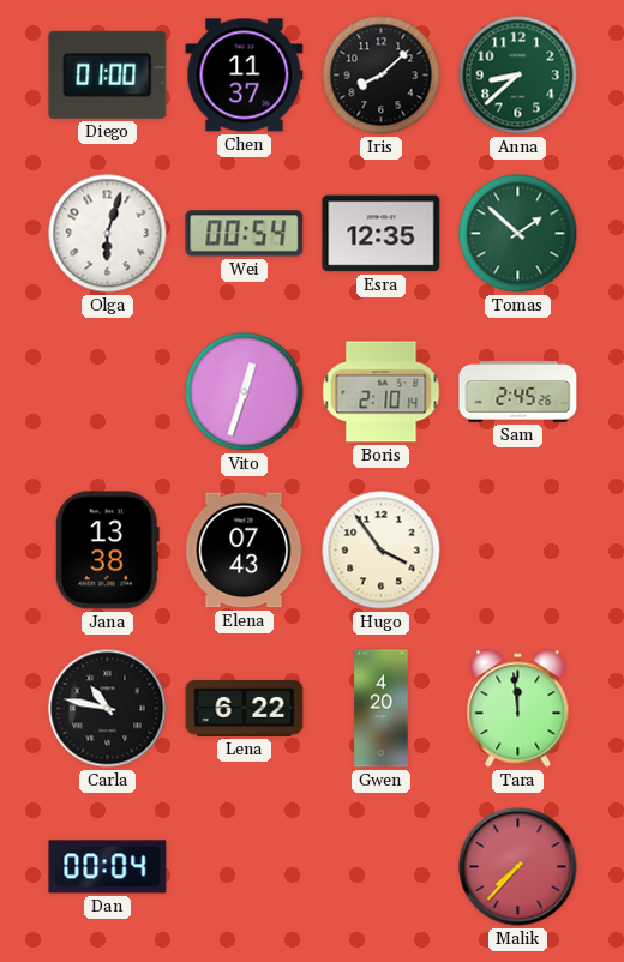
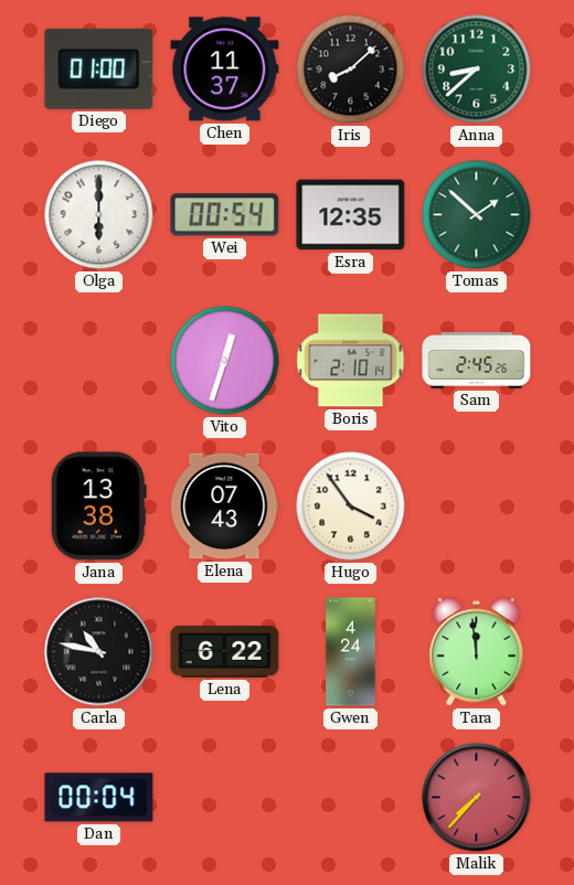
Olga: 6:03 -> 6:00
Gwen: 4:20 -> 4:24
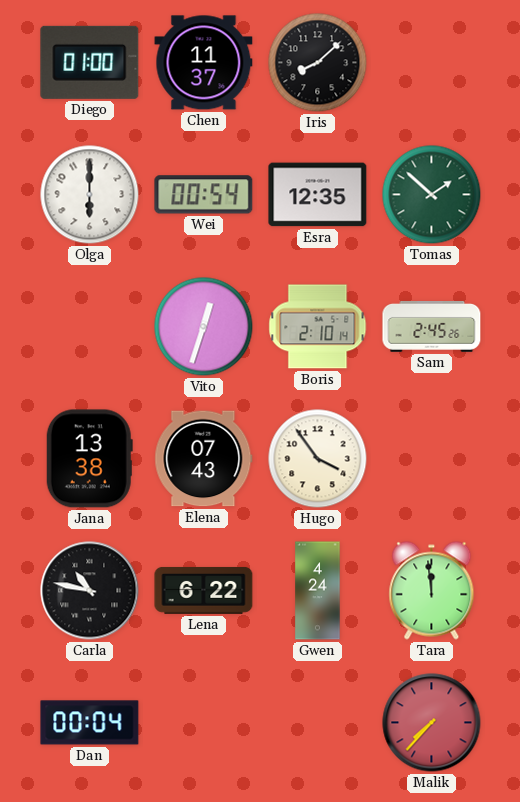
Anna: 8:38 -> none
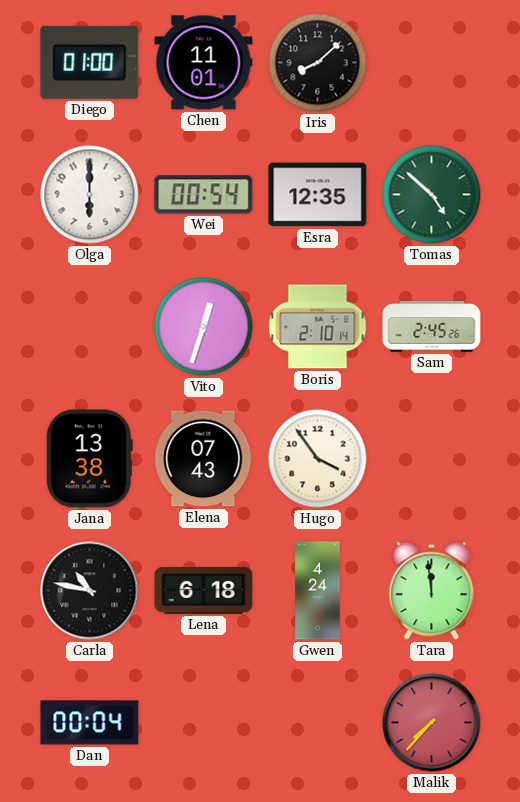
Chen: 11:37 -> 11:01
Tomas: 1:52 -> 4:52
Lena: 6:22 -> 6:18
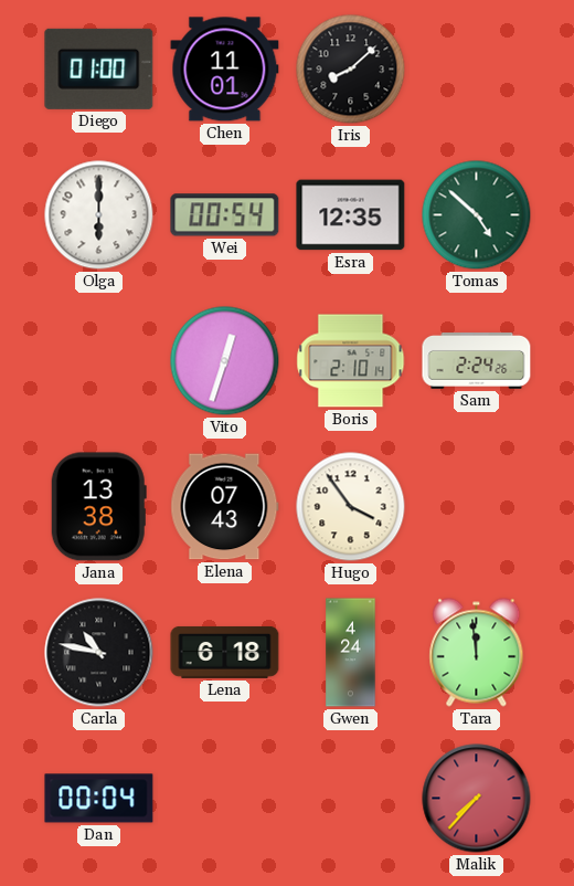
Sam: 2:45 -> 2:24
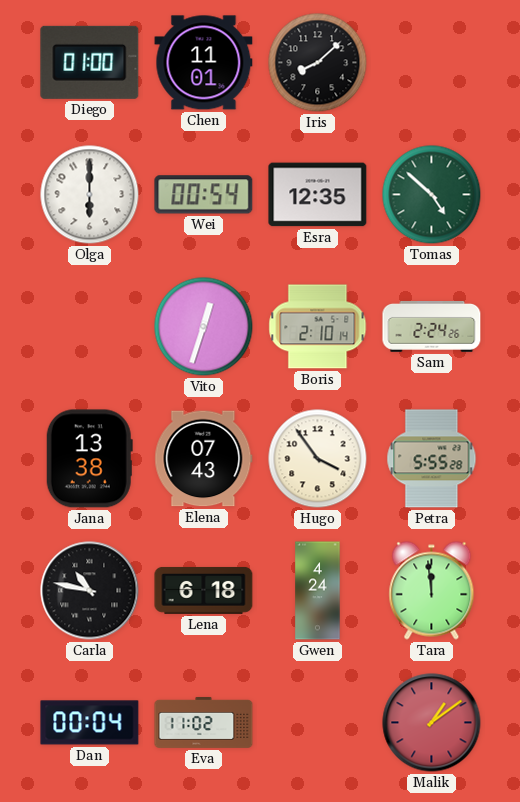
Petra: none -> 5:55
Eva: none -> 11:02
Malik: 7:37 -> 1:09
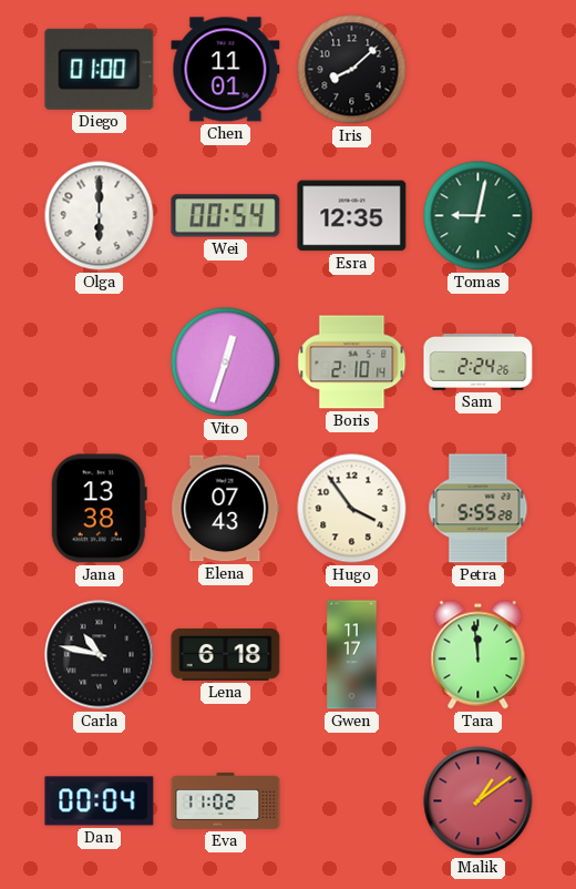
Tomas: 4:52 -> 9:02
Gwen: 4:24 -> 11:17
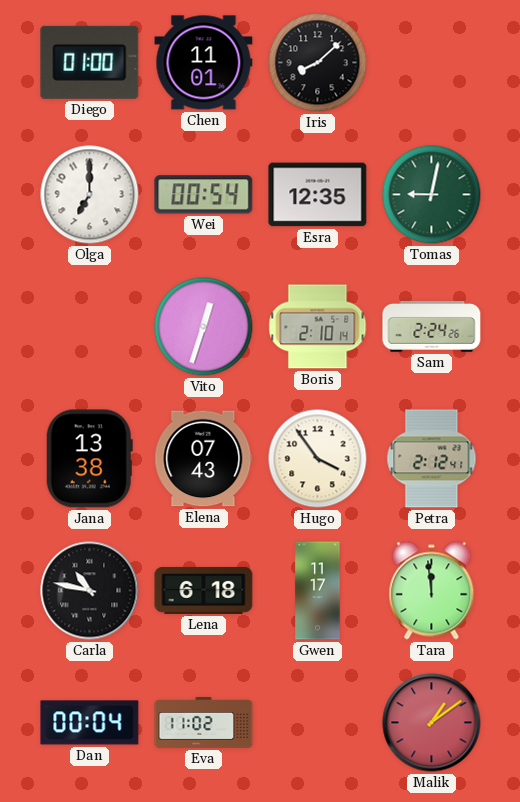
Olga: 6:00 -> 7:00
Petra: 5:55 -> 2:12
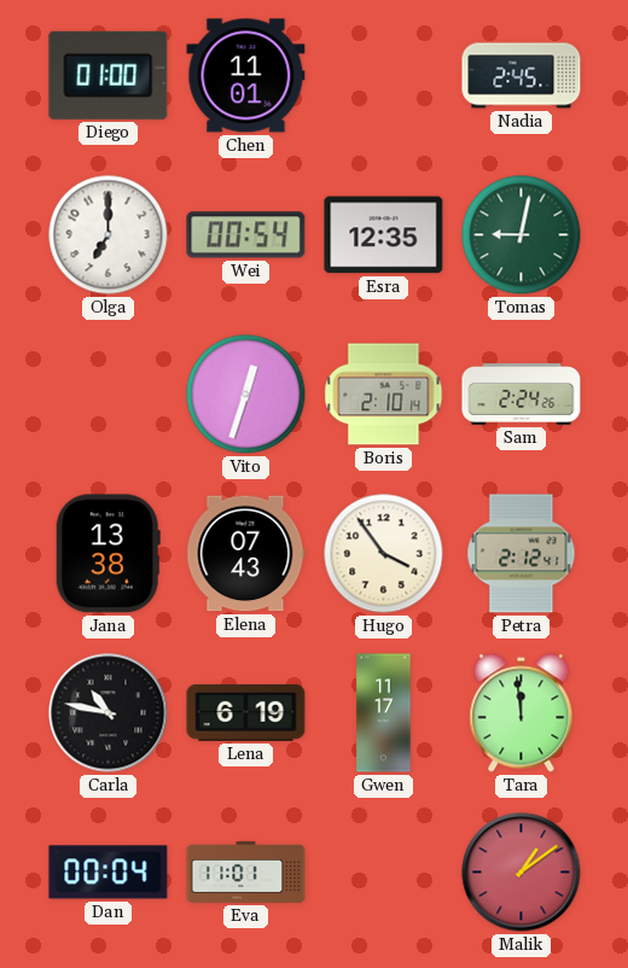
Iris: 8:08 -> none
Nadia: none -> 2:45
Lena: 6:18 -> 6:19
Eva: 11:02 -> 11:01
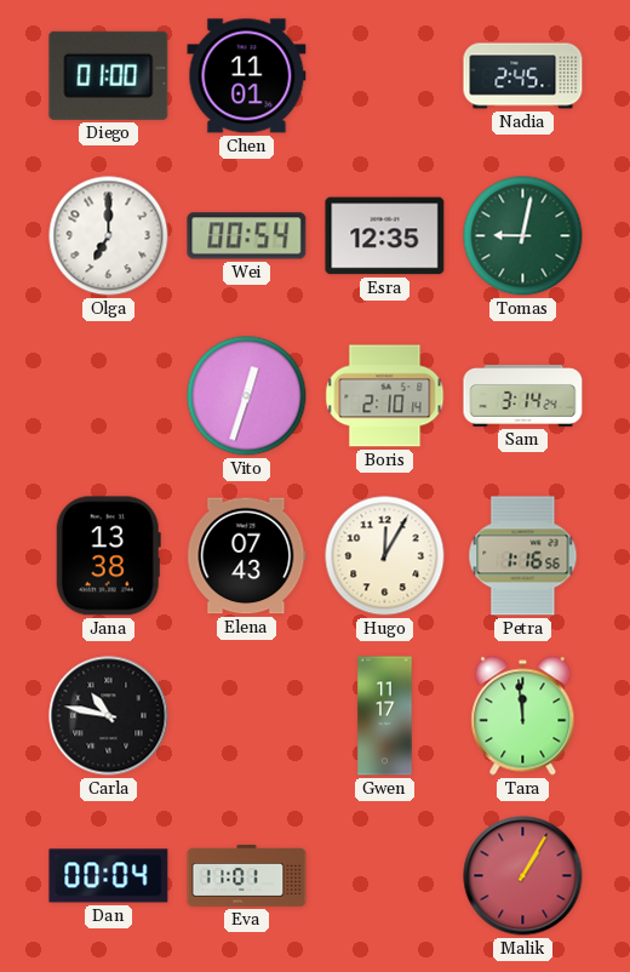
Sam: 2:24 -> 3:14
Hugo: 3:54 -> 12:05
Petra: 2:12 -> 1:16
Lena: 6:19 -> none
Malik: 1:09 -> 1:05
